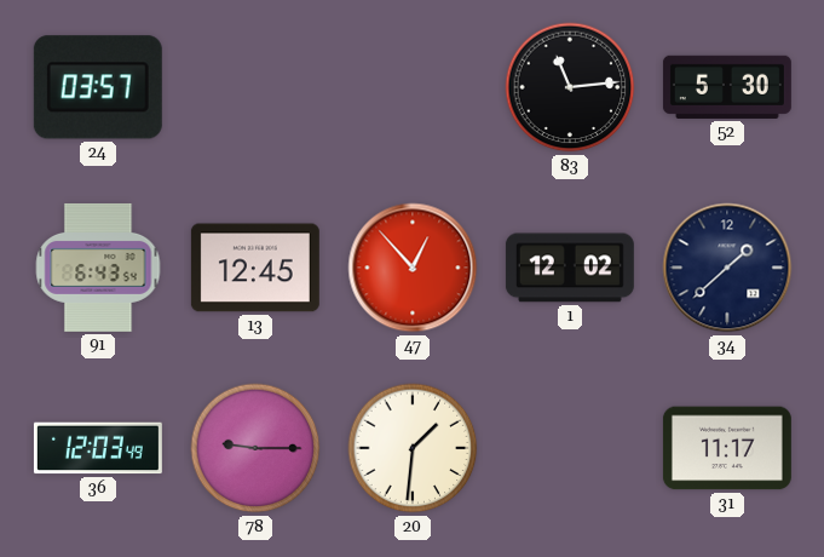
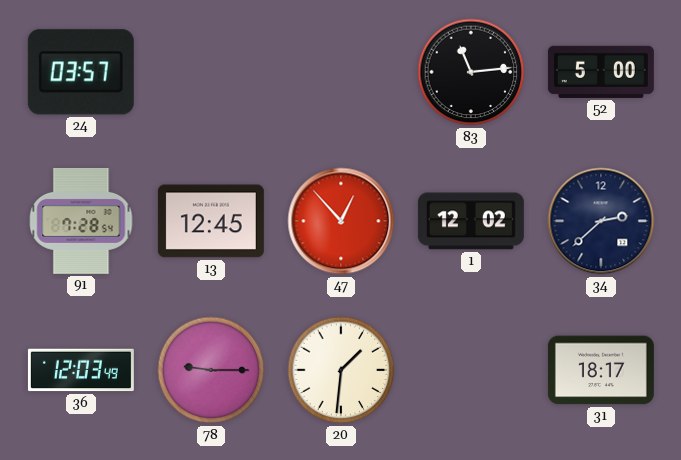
52: 5:30 -> 5:00
91: 6:43 -> 7:28
34: 1:38 -> 2:38
31: 11:17 -> 18:17
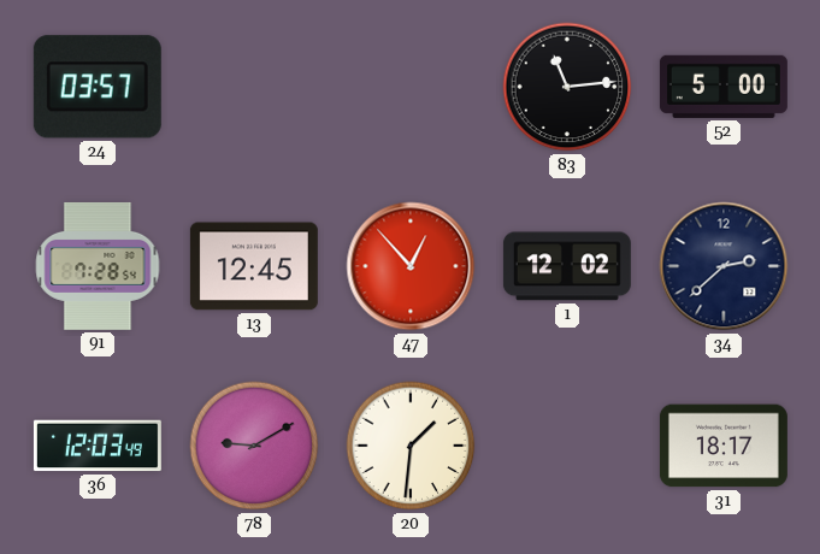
78: 9:15 -> 9:10
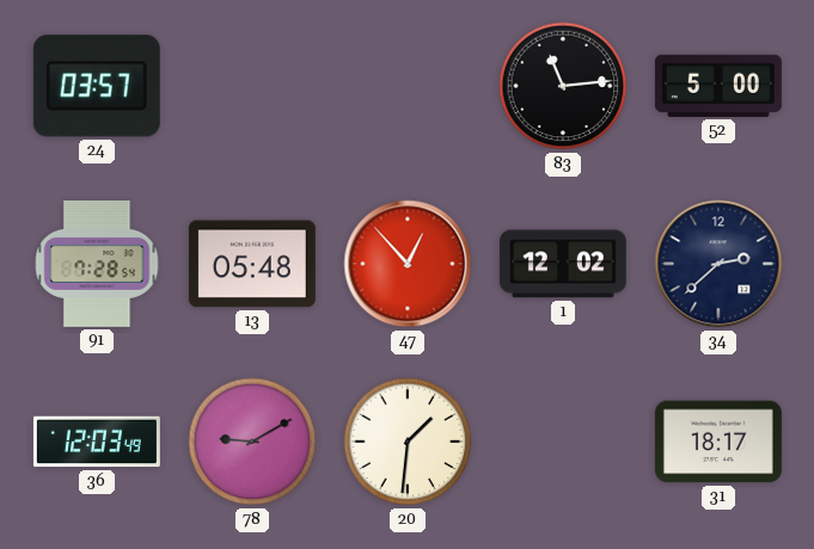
13: 12:45 -> 05:48
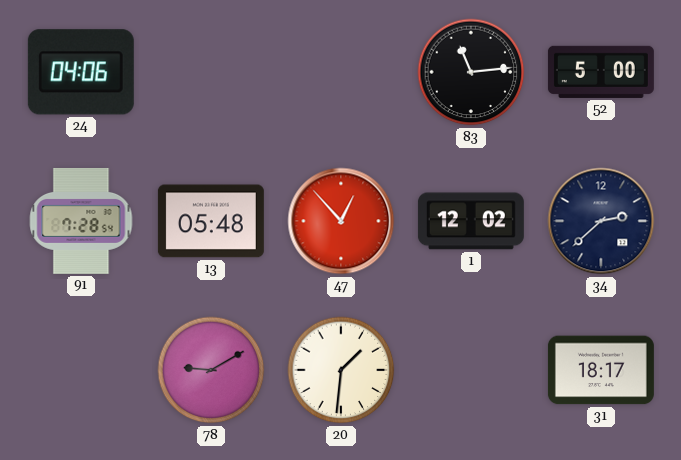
24: 03:57 -> 04:06
36: 12:03 -> none
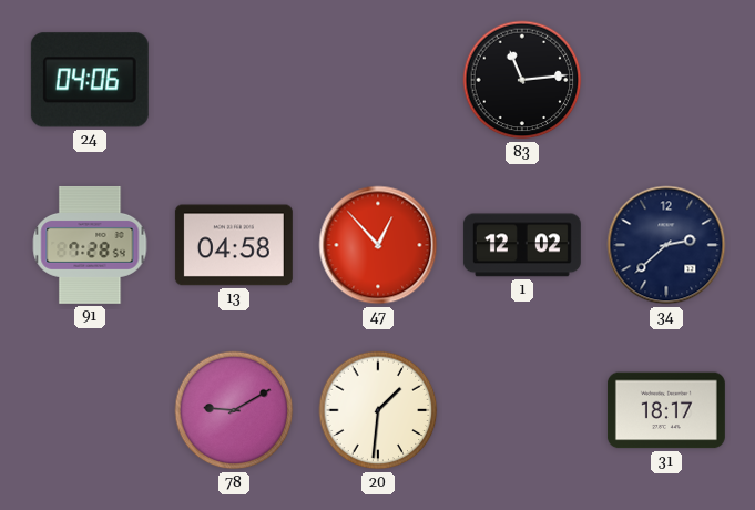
52: 5:00 -> none
13: 05:48 -> 04:58
